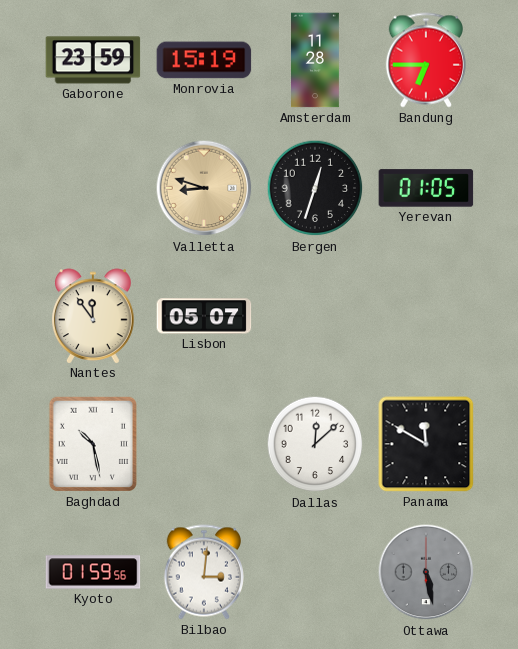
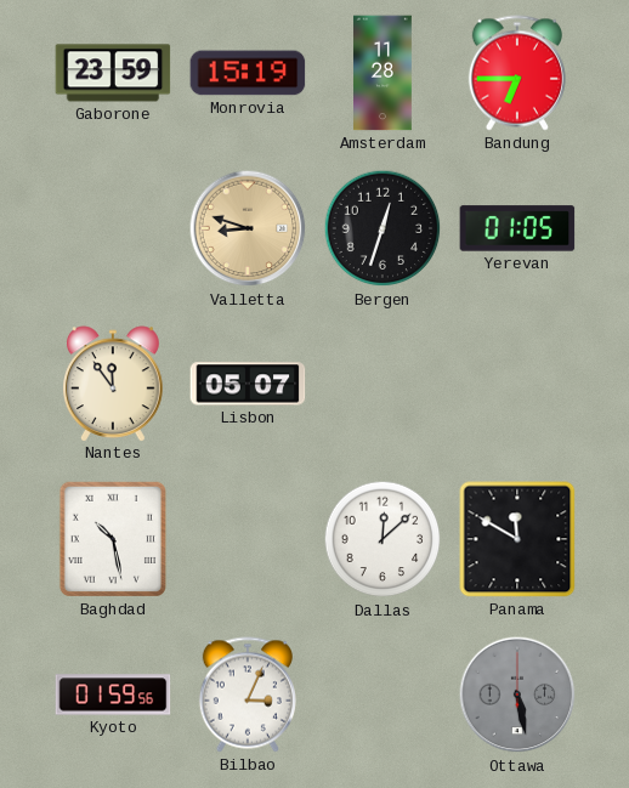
Bilbao: 3:01 -> 3:04
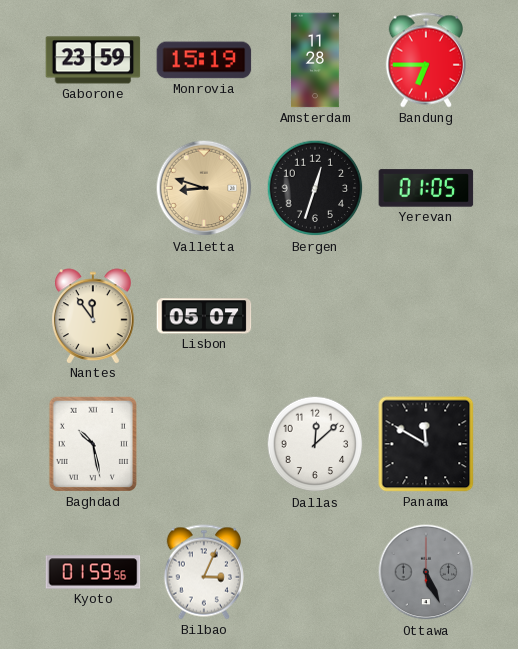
Ottawa: 5:28 -> 5:26
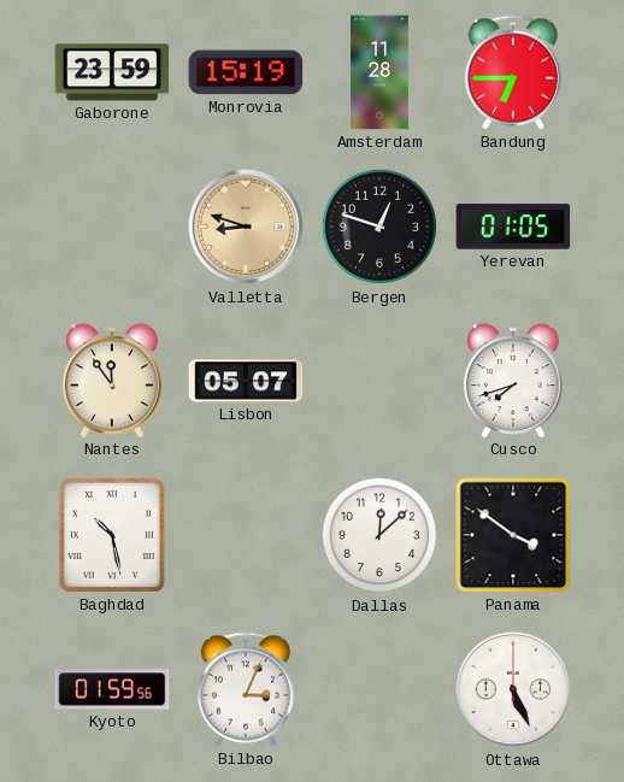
Bergen: 12:33 -> 12:48
Cusco: none -> 7:42
Panama: 11:50 -> 3:51
Ottawa dial: grey -> white
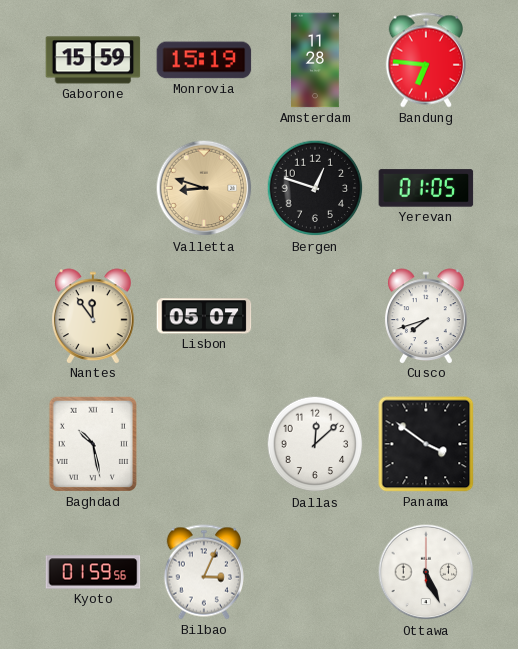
Gaborone: 23:59 -> 15:59
Bandung: 6:45 -> 6:46
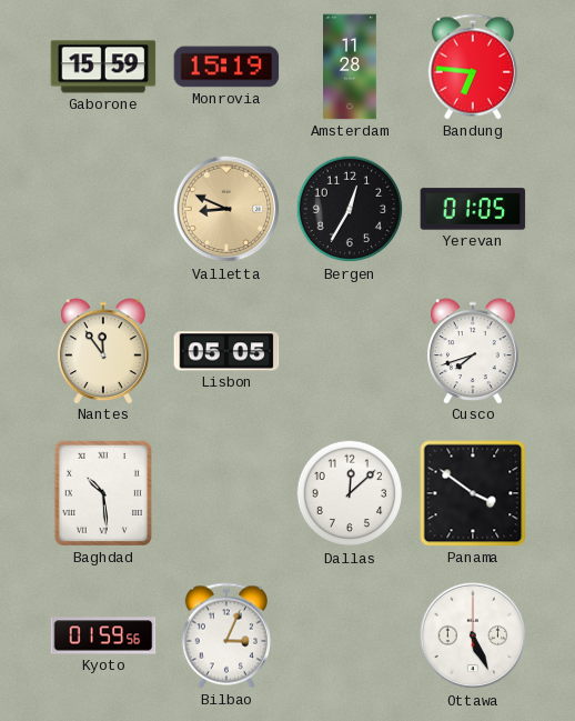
Valletta: 8:48 -> 8:49
Bergen: 12:48 -> 12:35
Lisbon: 05:07 -> 05:05
Baghdad: 10:28 -> 10:29
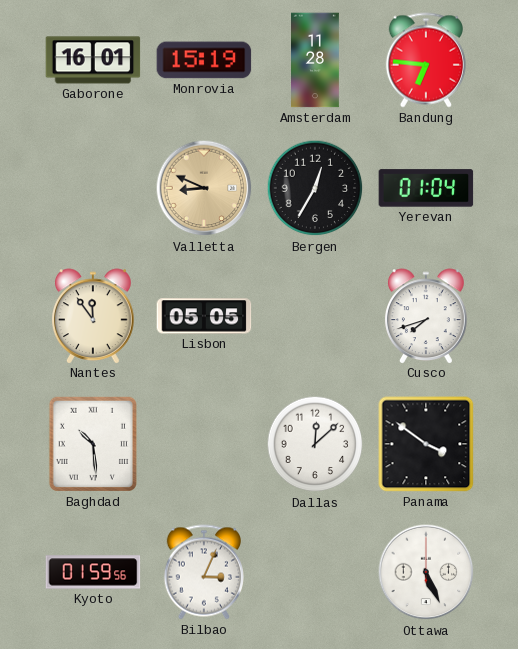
Gaborone: 15:59 -> 16:01
Yerevan: 01:05 -> 01:04
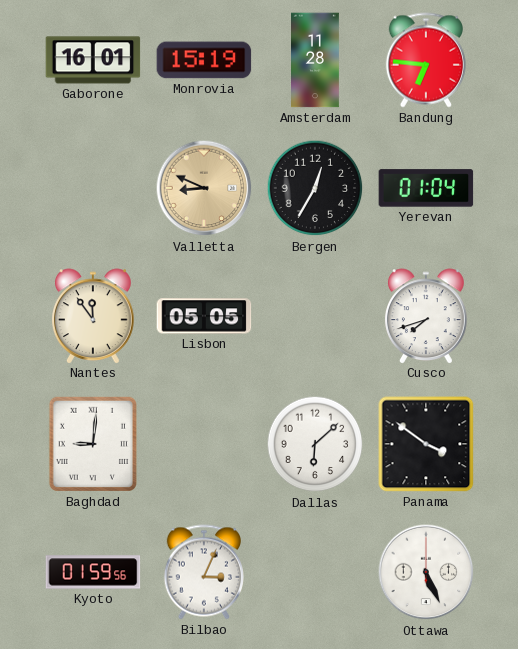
Baghdad: 10:29 -> 9:01
Dallas: 12:08 -> 6:08
